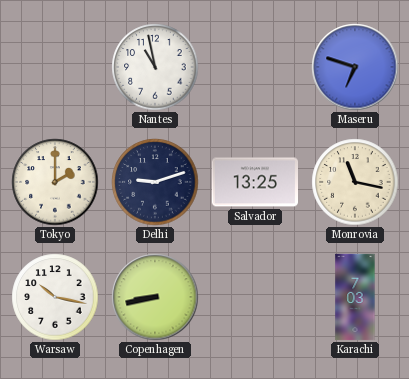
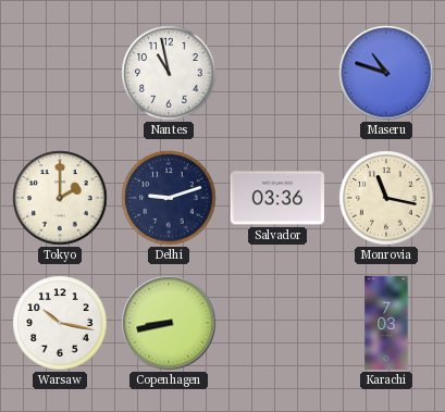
Maseru: 6:48 -> 10:48
Salvador: 13:25 -> 03:36
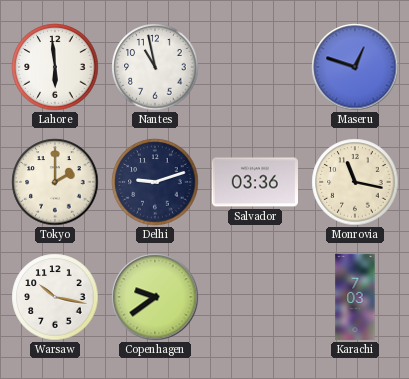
Lahore: none -> 5:59
Maseru: 10:48 -> 12:48
Copenhagen: 8:43 -> 9:39
